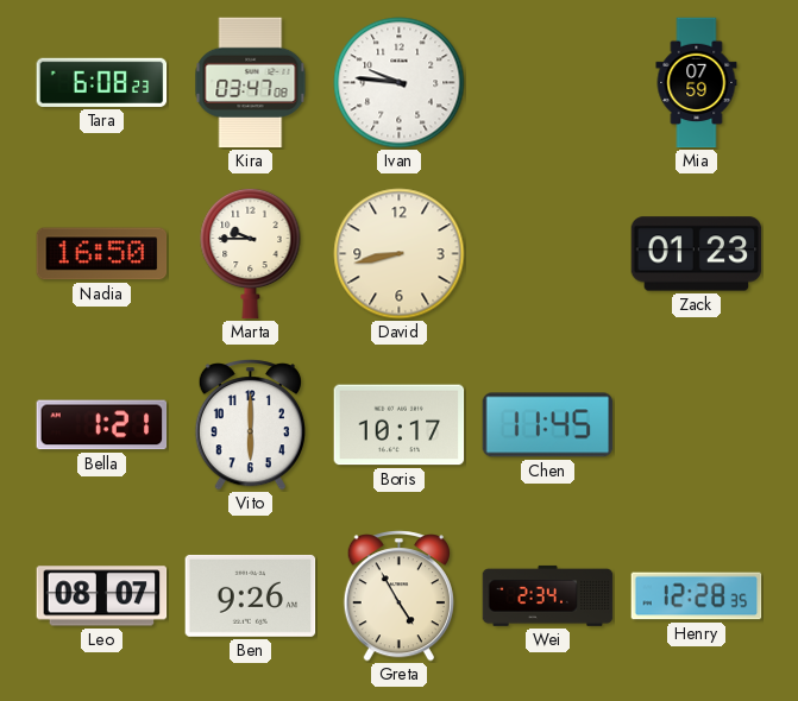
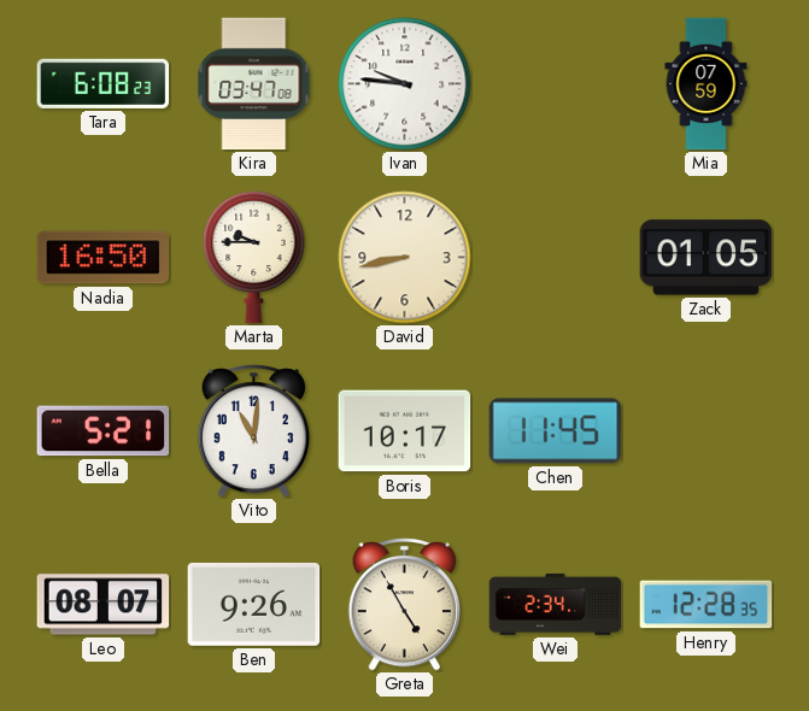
Zack: 01:23 -> 01:05
Bella: 1:21 -> 5:21
Vito: 6:00 -> 11:01
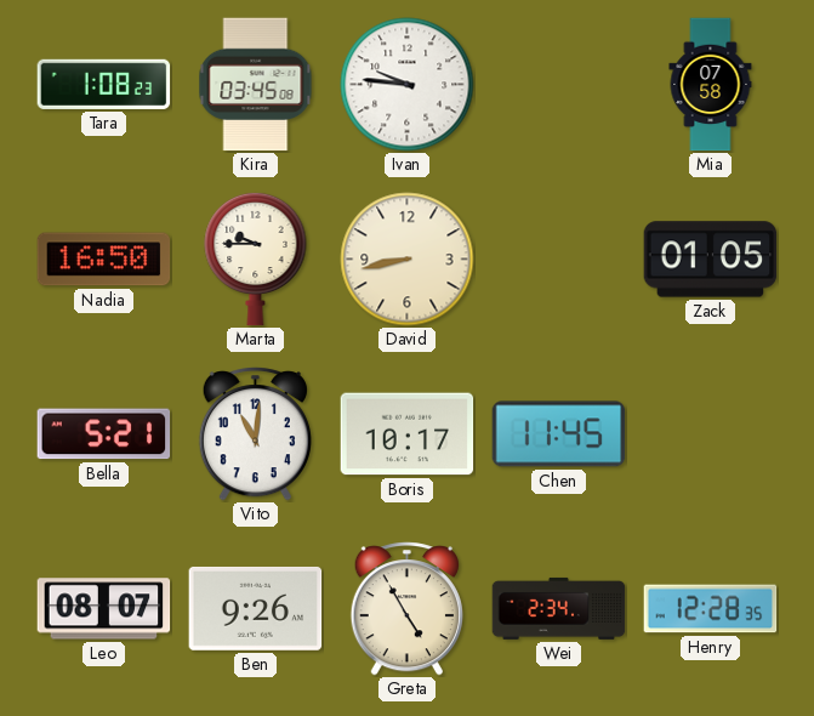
Tara: 6:08 -> 1:08
Kira: 03:47 -> 03:45
Mia: 07:59 -> 07:58
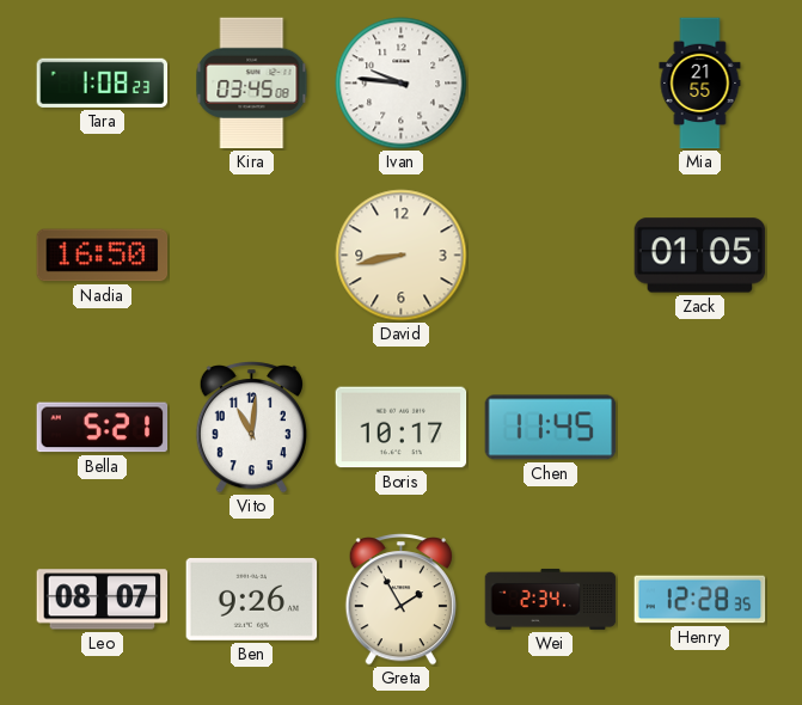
Mia: 07:58 -> 21:55
Marta: 9:45 -> none
Greta: 4:55 -> 1:55
